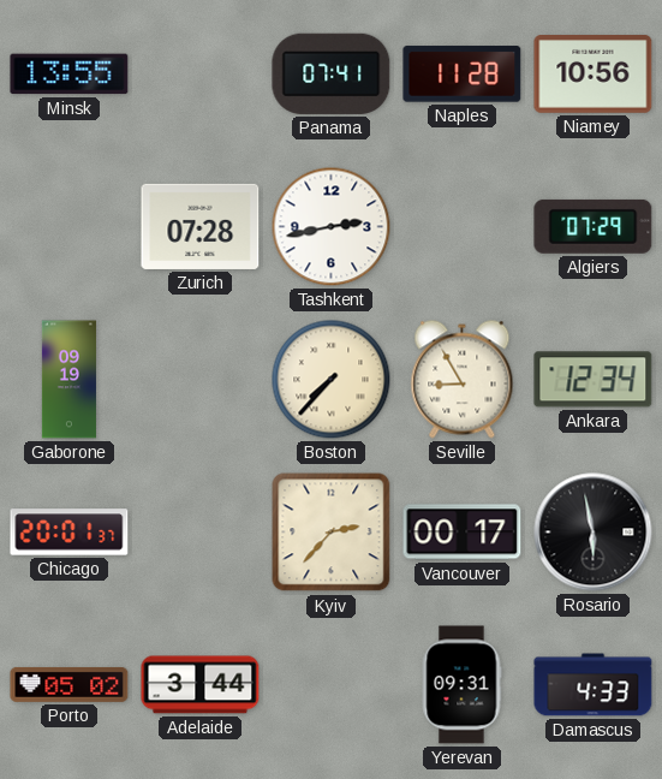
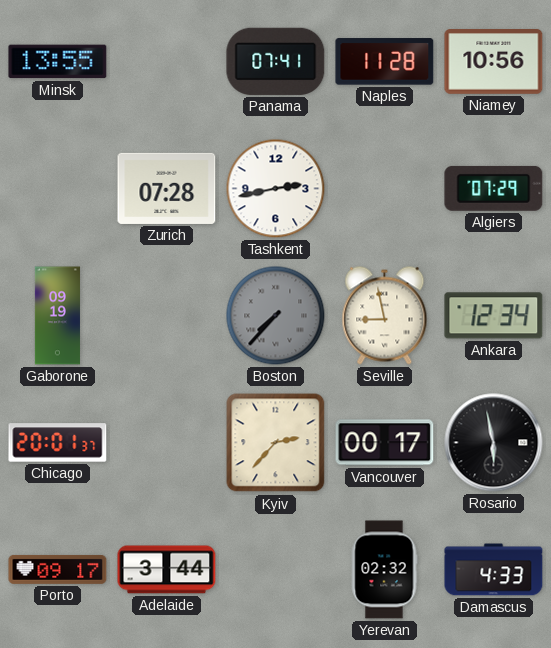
Boston dial: cream -> grey
Seville: 8:55 -> 8:58
Porto: 05:02 -> 09:17
Yerevan: 09:31 -> 02:32
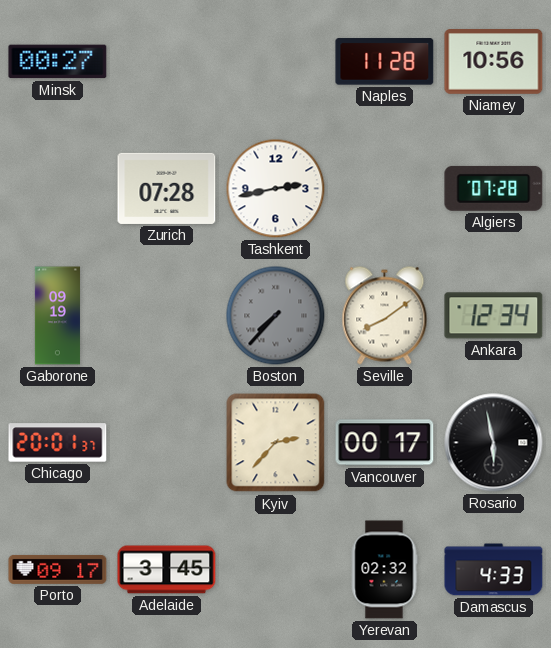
Minsk: 13:55 -> 00:27
Panama: 07:41 -> none
Algiers: 07:29 -> 07:28
Seville: 8:58 -> 8:09
Adelaide: 3:44 -> 3:45
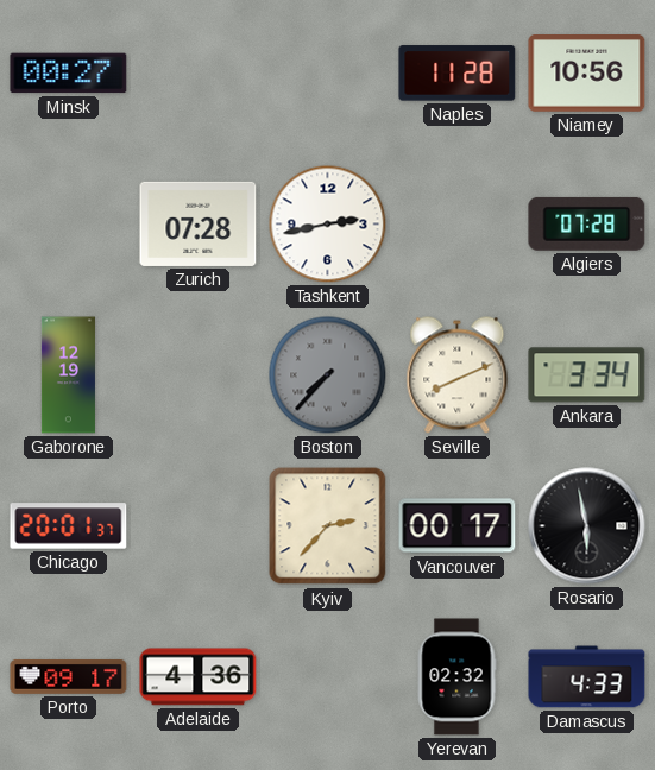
Gaborone: 09:19 -> 12:19
Seville: 8:09 -> 8:11
Ankara: 12:34 -> 3:34
Adelaide: 3:45 -> 4:36
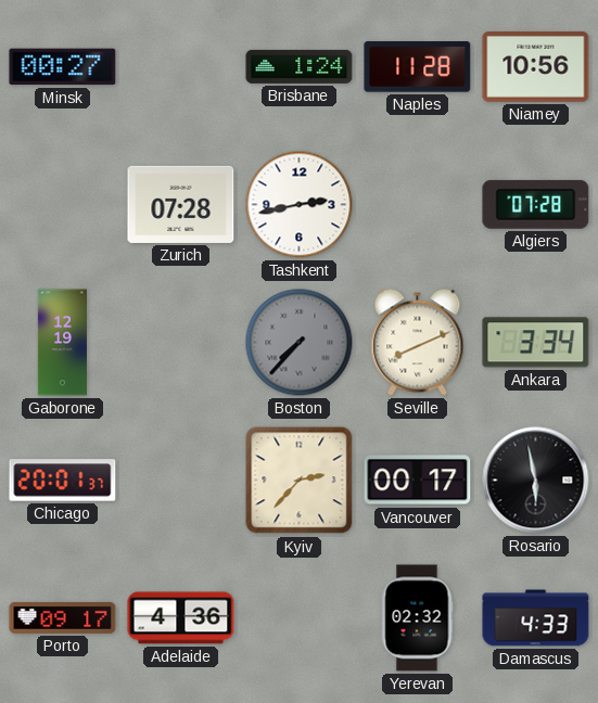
Brisbane: none -> 1:24
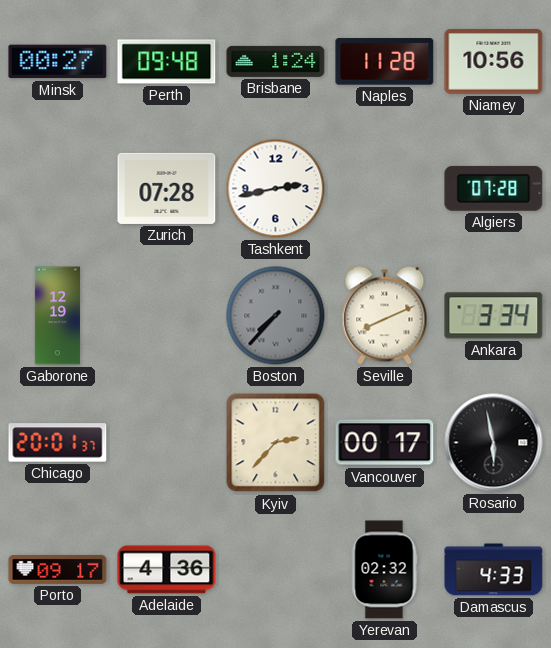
Perth: none -> 09:48
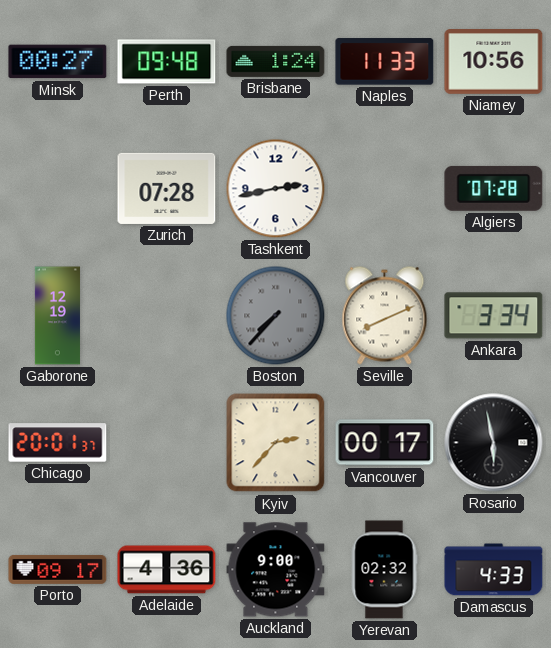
Naples: 11:28 -> 11:33
Auckland: none -> 9:00
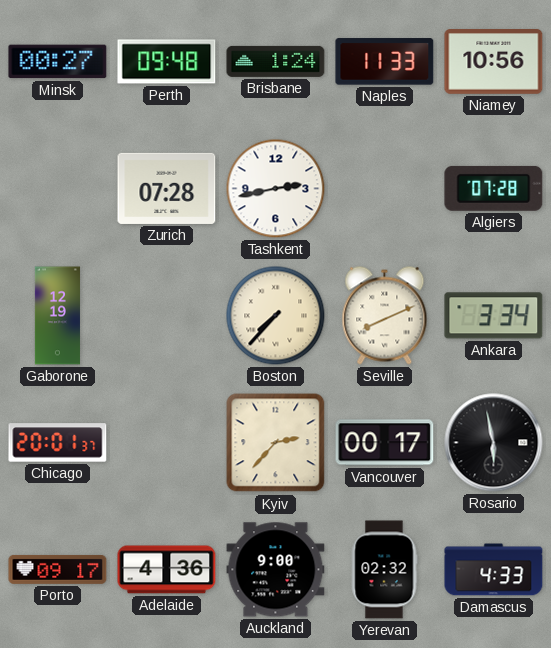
Boston dial: grey -> cream
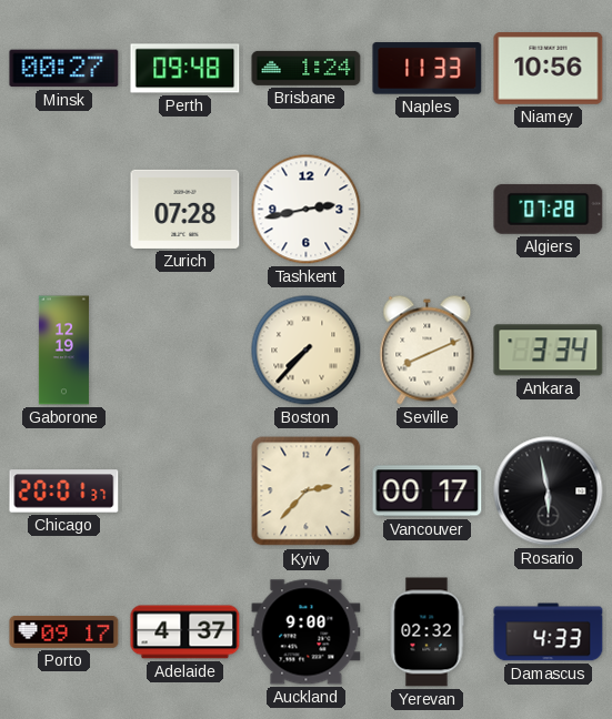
Adelaide: 4:36 -> 4:37
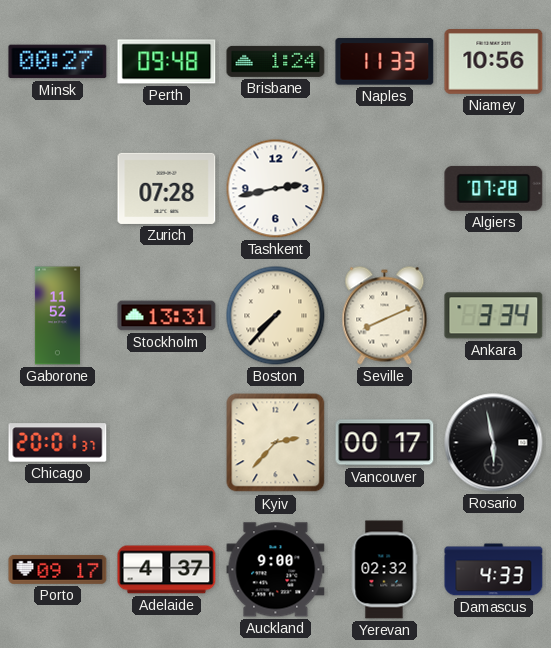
Gaborone: 12:19 -> 11:52
Stockholm: none -> 13:31
